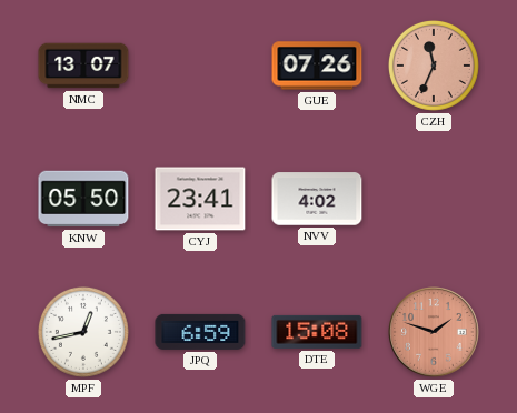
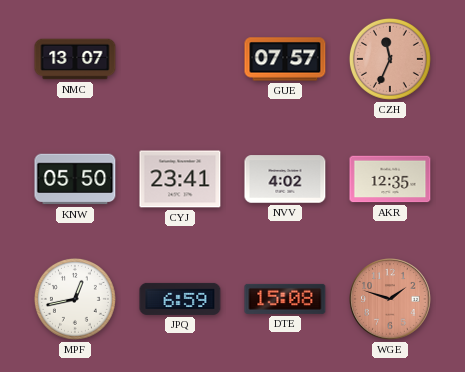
GUE: 07:26 -> 07:57
AKR: none -> 12:35
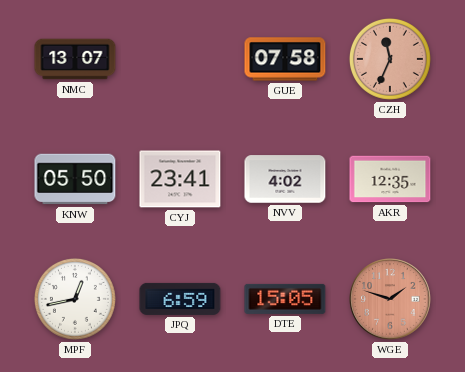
GUE: 07:57 -> 07:58
DTE: 15:08 -> 15:05
